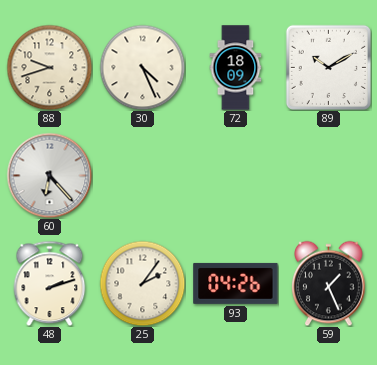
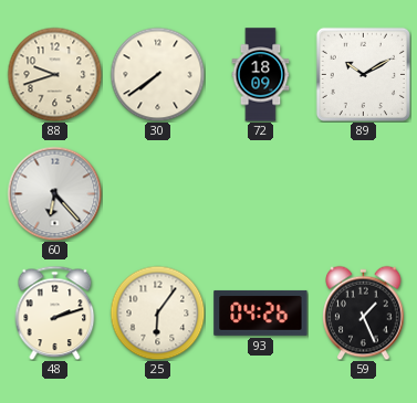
30: 4:26 -> 7:39
25: 2:06 -> 6:06
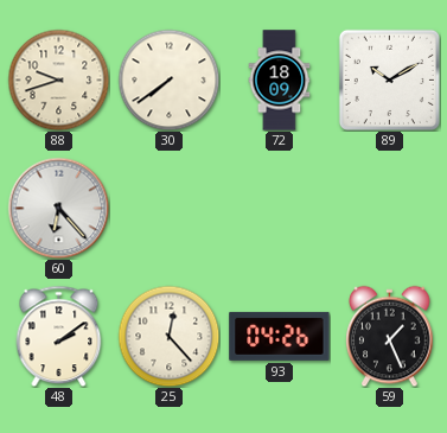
48: 2:12 -> 2:09
25: 6:06 -> 12:23
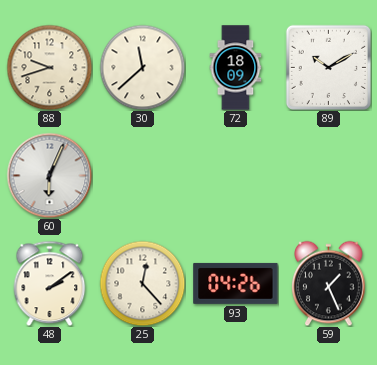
30: 7:39 -> 11:38
60: 6:23 -> 6:04
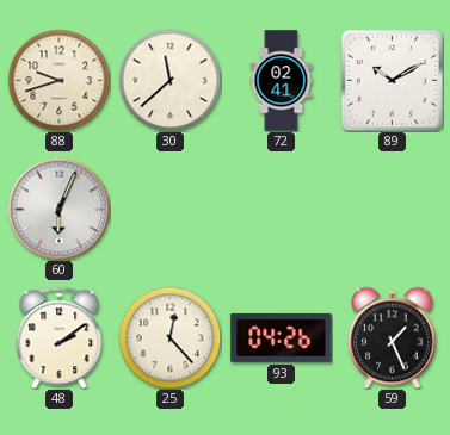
72: 18:09 -> 02:41
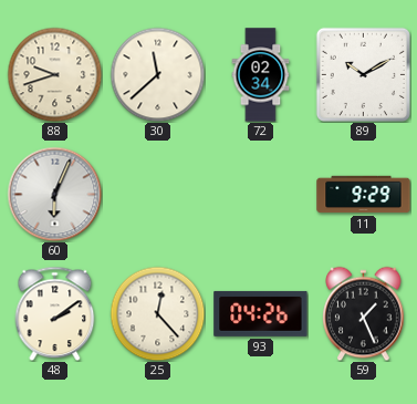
72: 02:41 -> 02:34
11: none -> 9:29
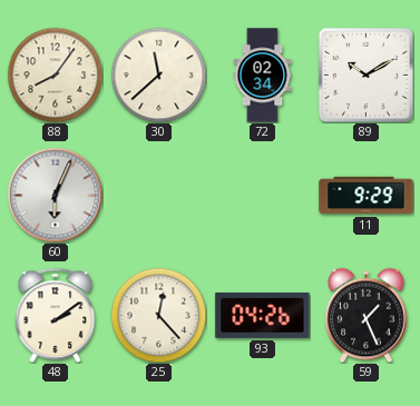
88: 9:42 -> 8:06
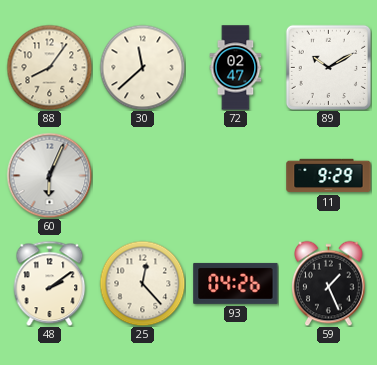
72: 02:34 -> 02:47
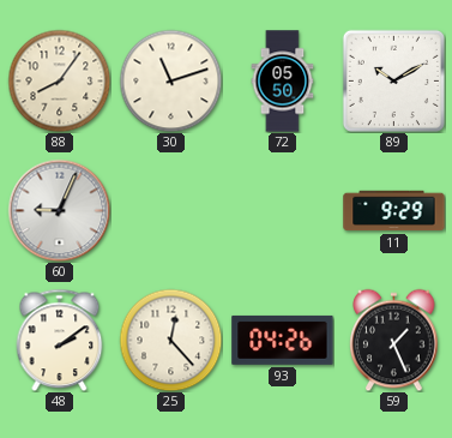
30: 11:38 -> 11:12
72: 02:47 -> 05:50
60: 6:04 -> 9:04
